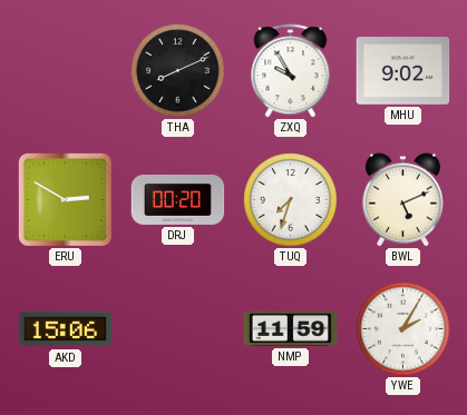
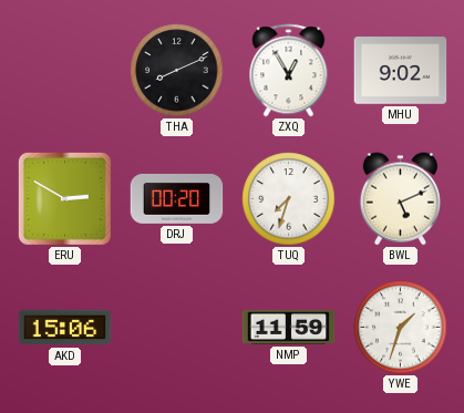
ZXQ: 9:55 -> 12:55
YWE: 2:05 -> 1:33
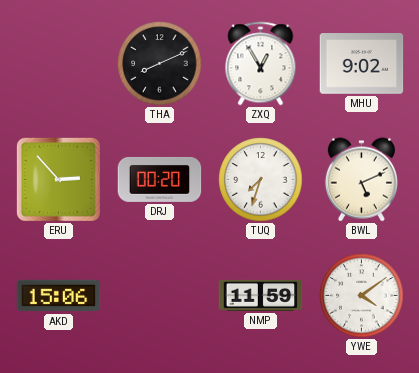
ERU: 2:50 -> 2:53
YWE: 1:33 -> 4:09
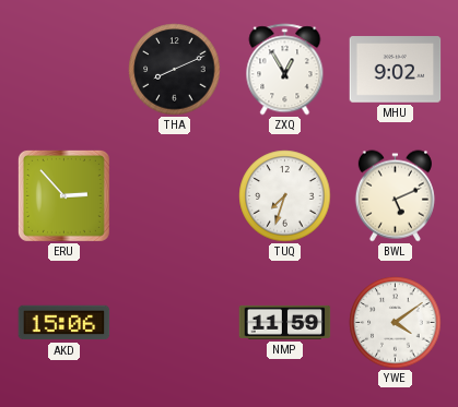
DRJ: 00:20 -> none
